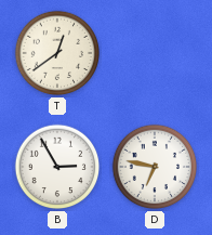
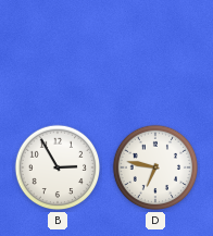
T: 12:39 -> none
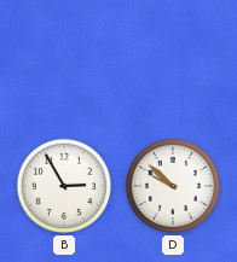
D: 6:47 -> 9:52
